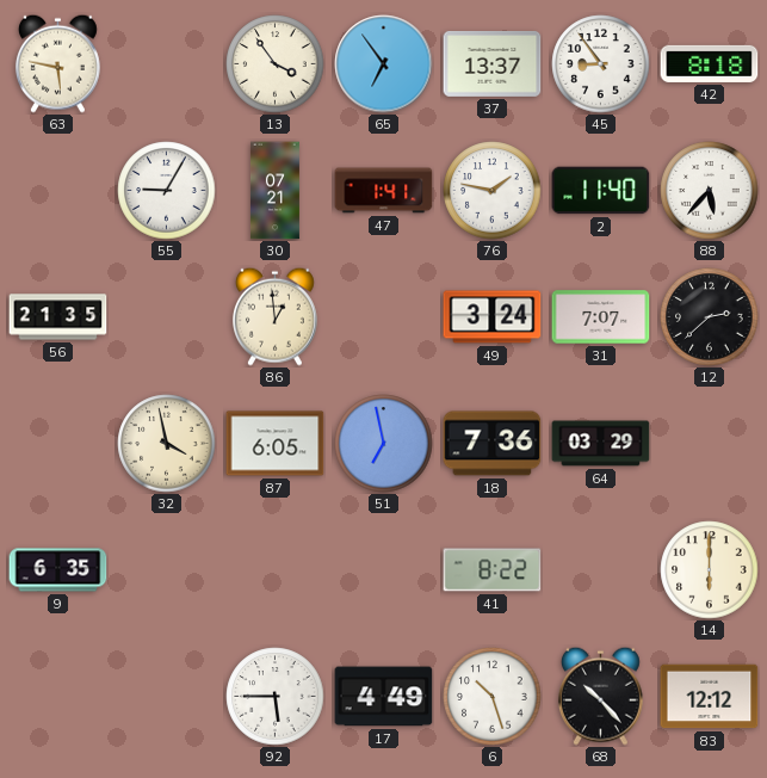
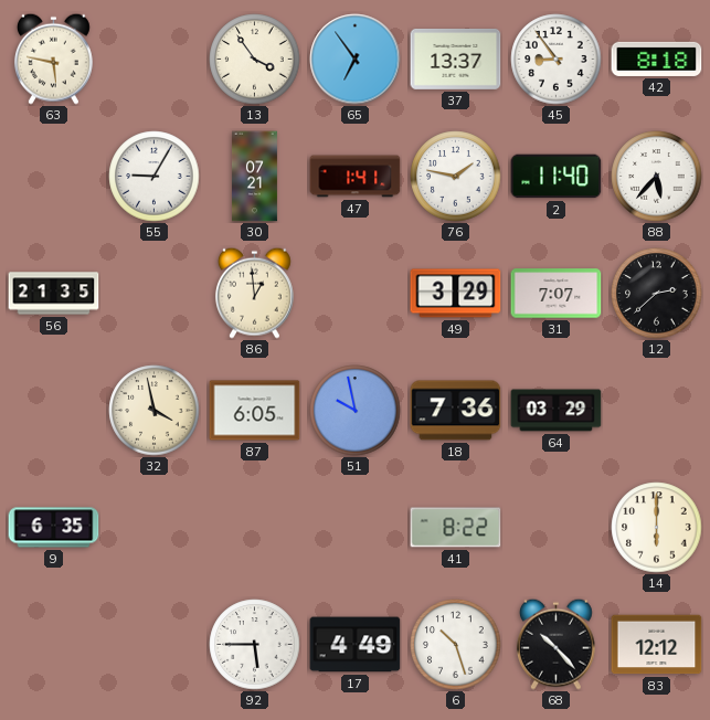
49: 3:24 -> 3:29
51: 6:58 -> 9:58
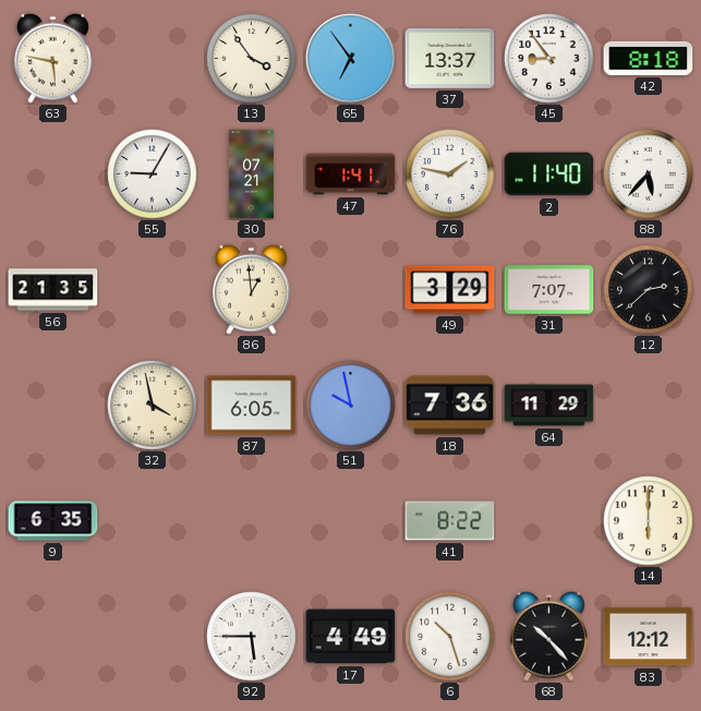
64: 03:29 -> 11:29
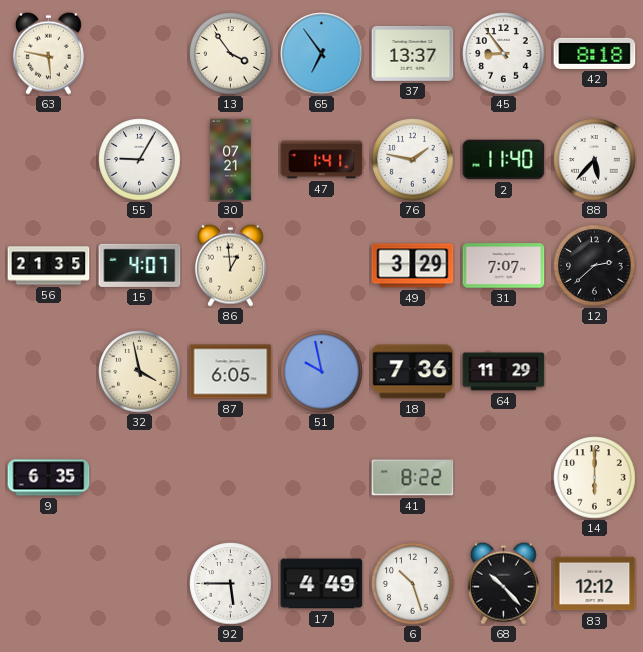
15: none -> 4:07
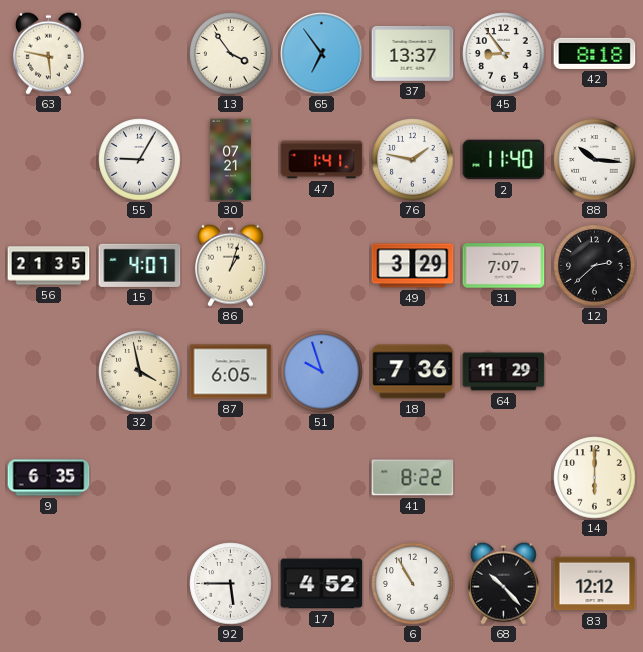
88: 5:37 -> 10:16
86: 12:59 -> 1:03
51: 9:58 -> 9:57
17: 4:49 -> 4:52
6: 10:27 -> 10:55
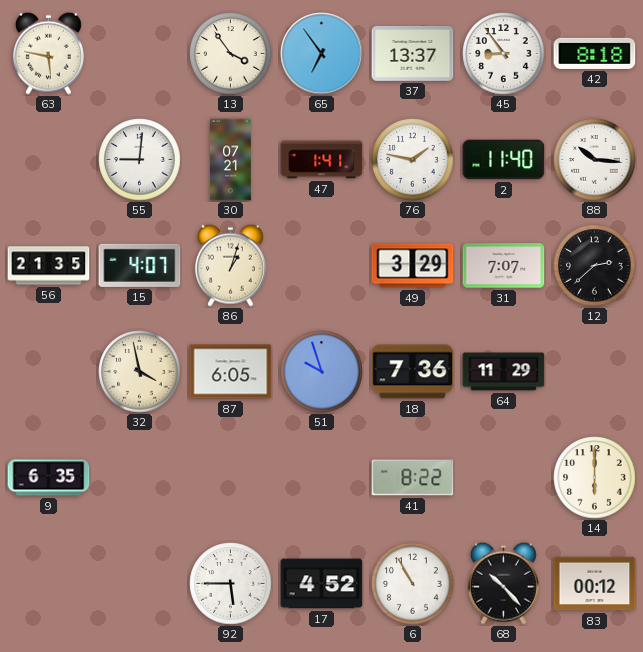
55: 9:05 -> 9:01
83: 12:12 -> 00:12
